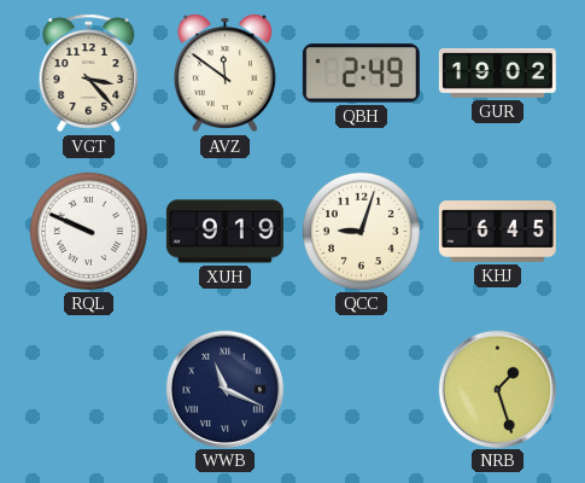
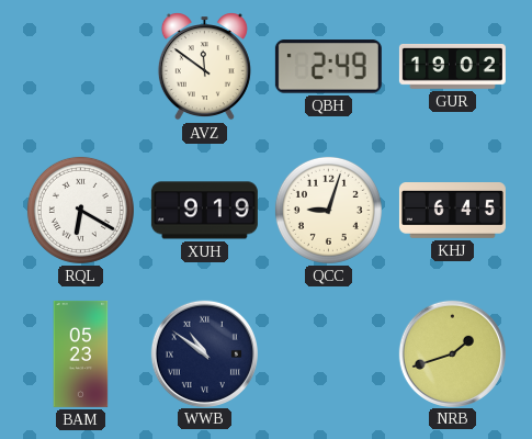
VGT: 3:23 -> none
RQL: 9:49 -> 6:20
BAM: none -> 05:23
WWB: 11:19 -> 10:51
NRB: 1:27 -> 1:42
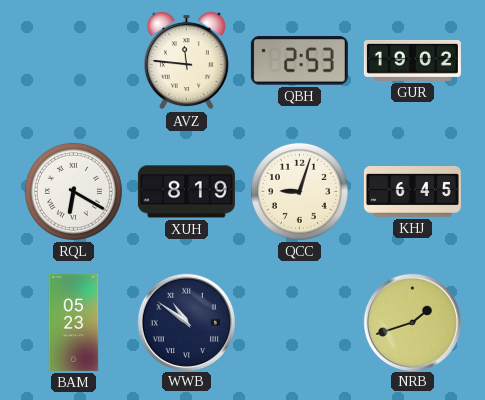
AVZ: 11:51 -> 11:46
QBH: 2:49 -> 2:53
XUH: 9:19 -> 8:19
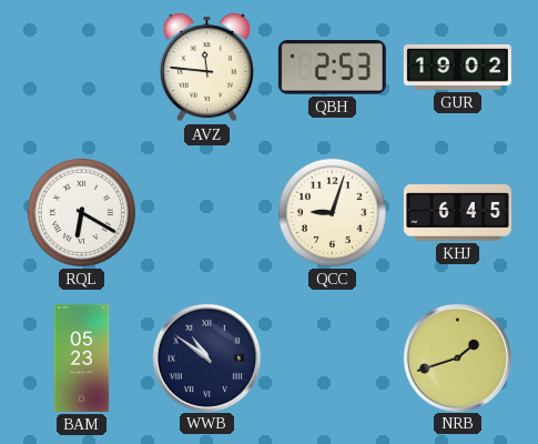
XUH: 8:19 -> none
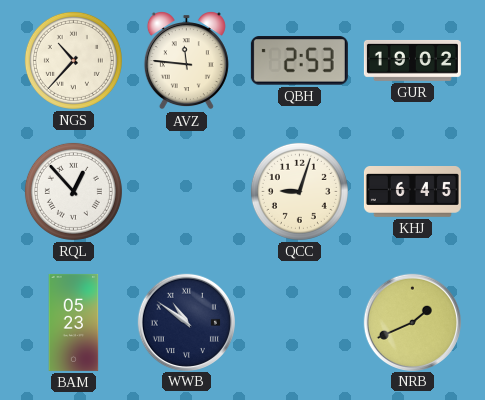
NGS: none -> 10:37
RQL: 6:20 -> 12:53
NRB: 1:42 -> 1:41
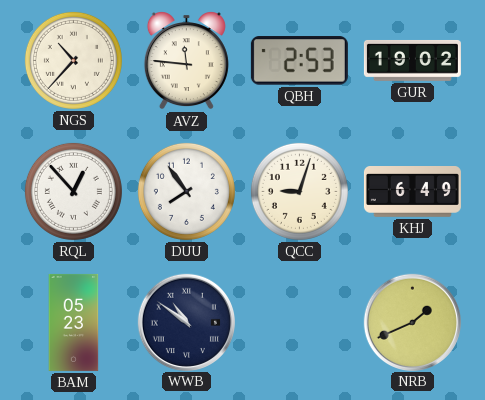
DUU: none -> 7:54
KHJ: 6:45 -> 6:49
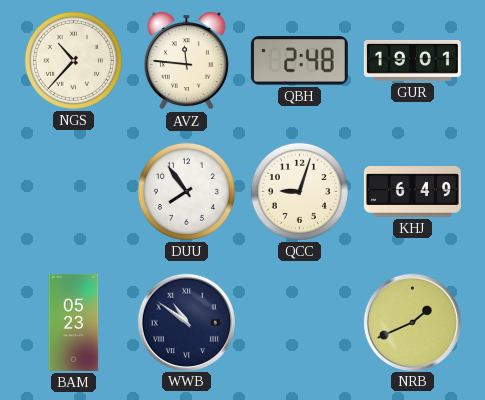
QBH: 2:53 -> 2:48
GUR: 19:02 -> 19:01
RQL: 12:53 -> none
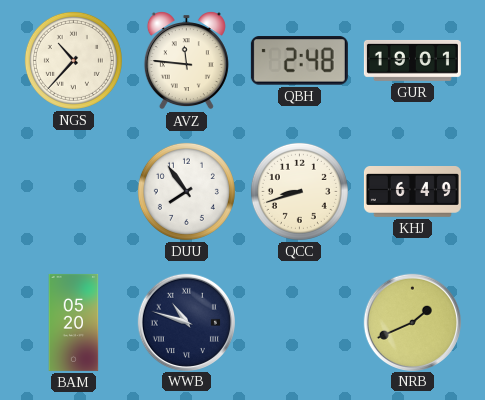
QCC: 9:03 -> 8:42
BAM: 05:23 -> 05:20
WWB: 10:51 -> 10:48
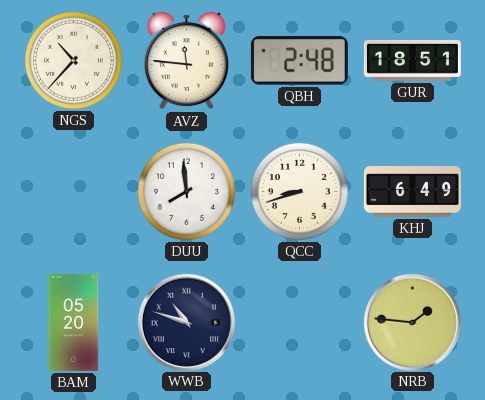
GUR: 19:01 -> 18:51
DUU: 7:54 -> 7:59
NRB: 1:41 -> 1:46
